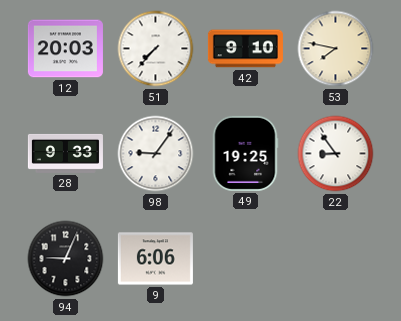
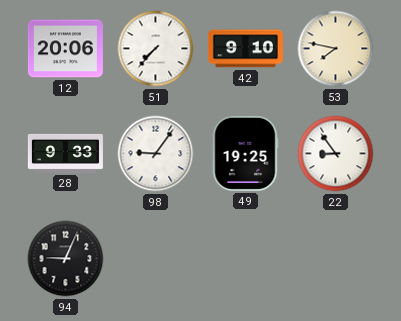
12: 20:03 -> 20:06
9: 6:06 -> none
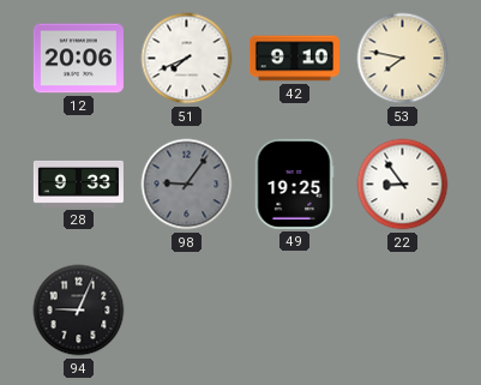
51: 7:37 -> 7:41
98 dial: white -> grey
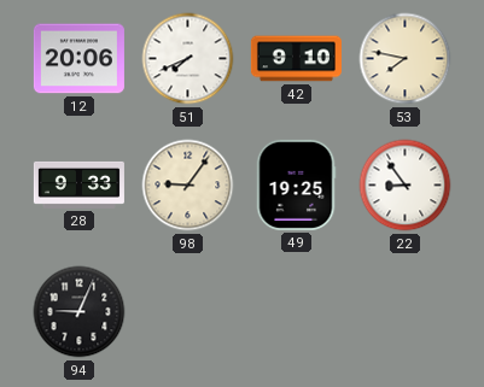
98 dial: grey -> cream
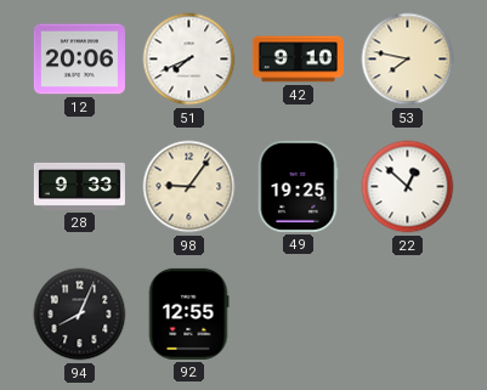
22: 8:54 -> 12:52
94: 9:04 -> 8:04
92: none -> 12:55
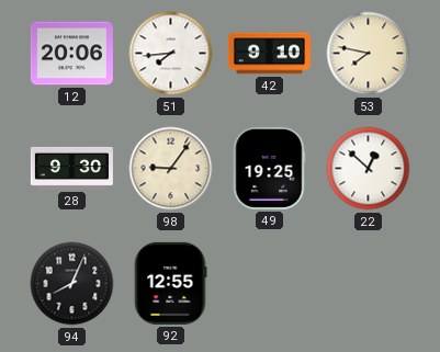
51: 7:41 -> 7:44
28: 9:33 -> 9:30
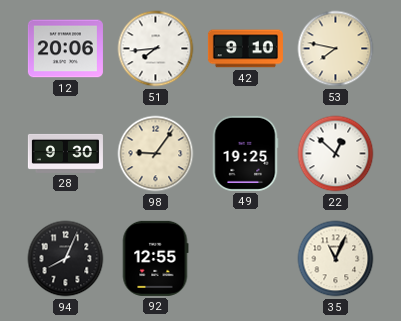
35: none -> 11:04
